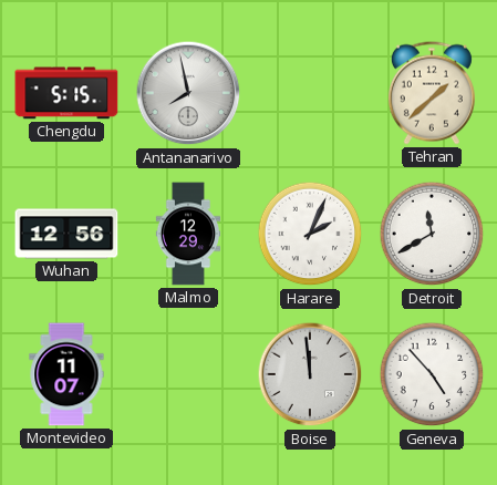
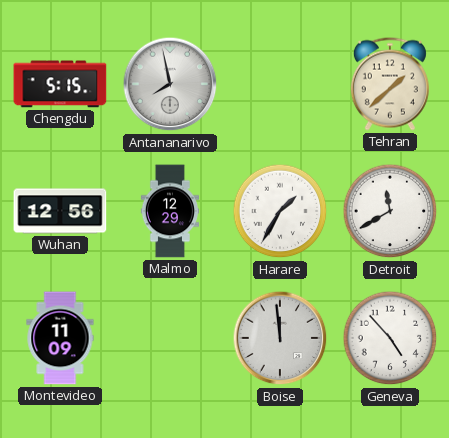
Harare: 2:04 -> 1:35
Montevideo: 11:07 -> 11:09
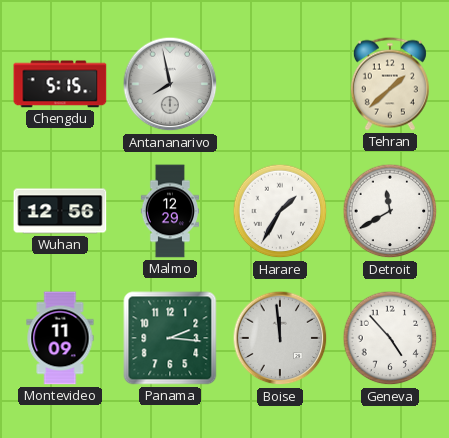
Panama: none -> 2:16
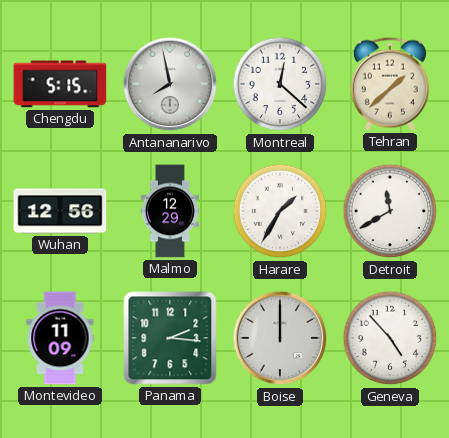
Montreal: none -> 12:22
Boise: 11:59 -> 12:00
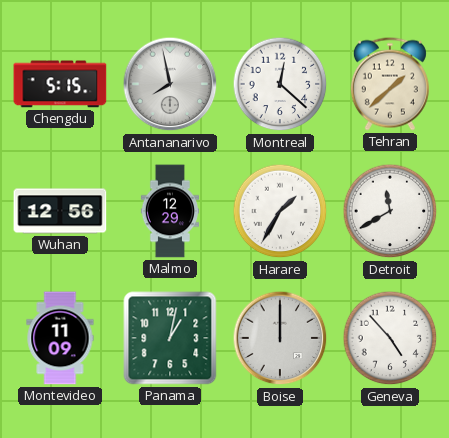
Panama: 2:16 -> 1:02
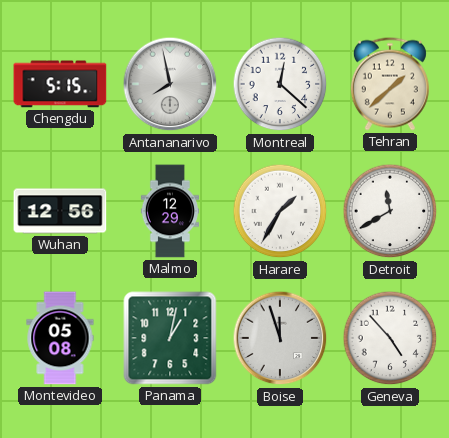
Montevideo: 11:09 -> 05:08
Boise: 12:00 -> 11:57
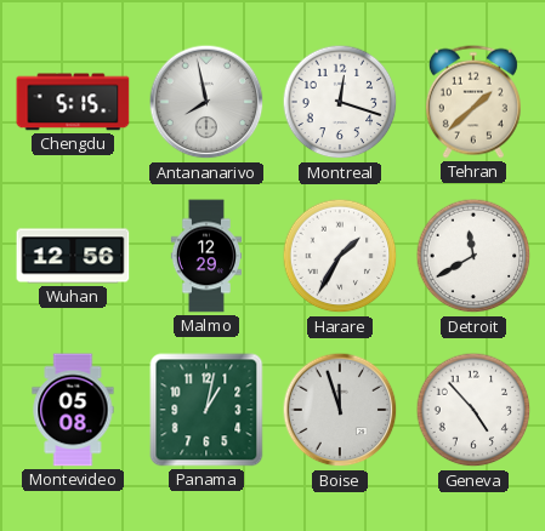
Montreal: 12:22 -> 12:18
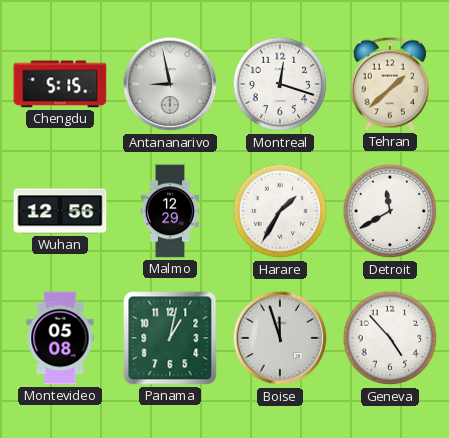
Antananarivo: 7:58 -> 8:58
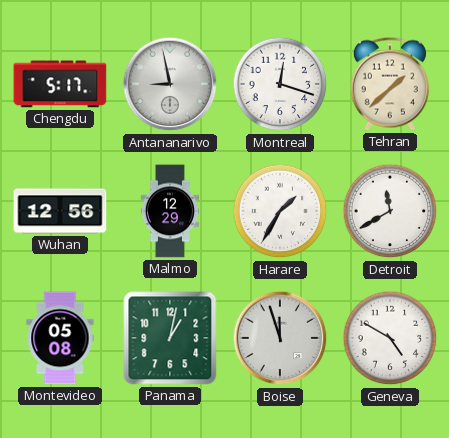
Chengdu: 5:15 -> 5:17
Geneva: 4:53 -> 4:50
